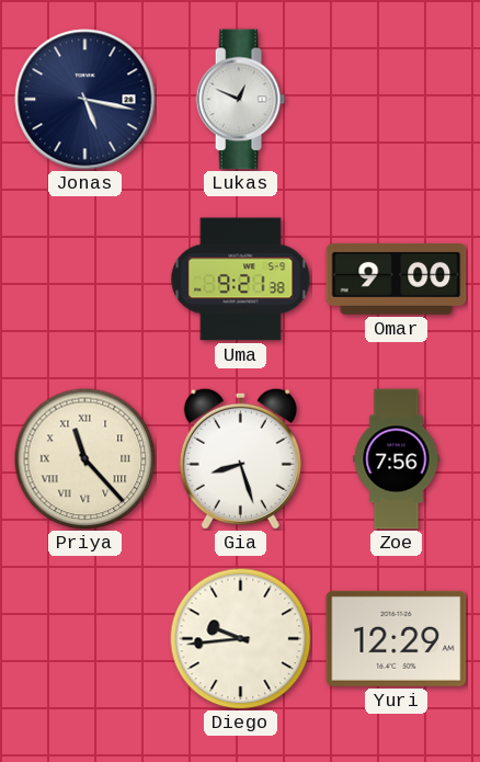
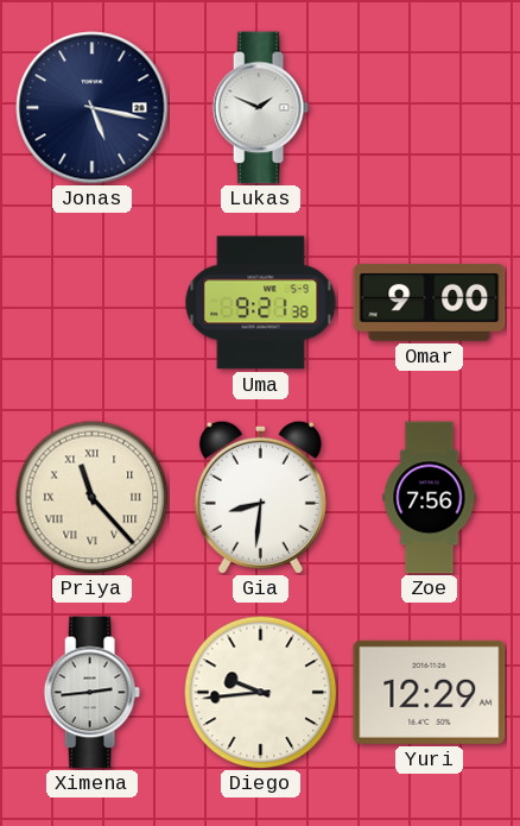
Lukas: 12:49 -> 1:49
Gia: 8:27 -> 8:31
Ximena: none -> 2:44
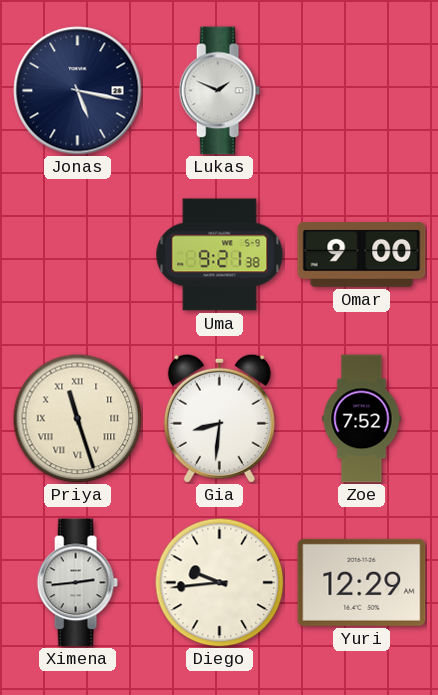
Priya: 11:23 -> 11:27
Zoe: 7:56 -> 7:52
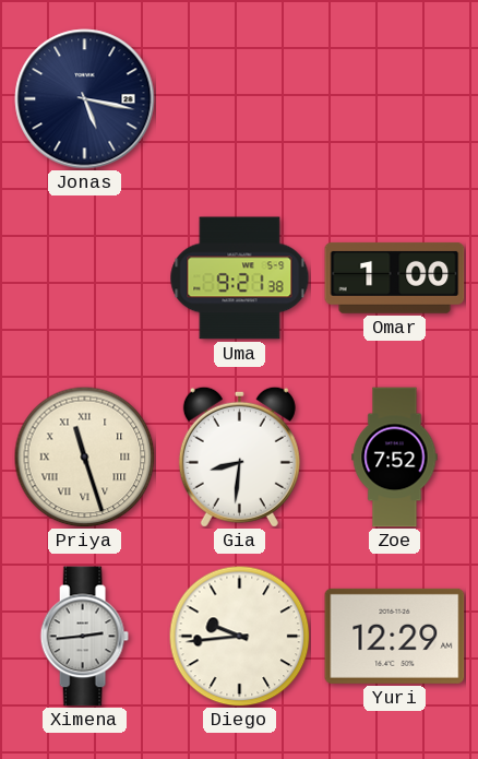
Lukas: 1:49 -> none
Omar: 9:00 -> 1:00
